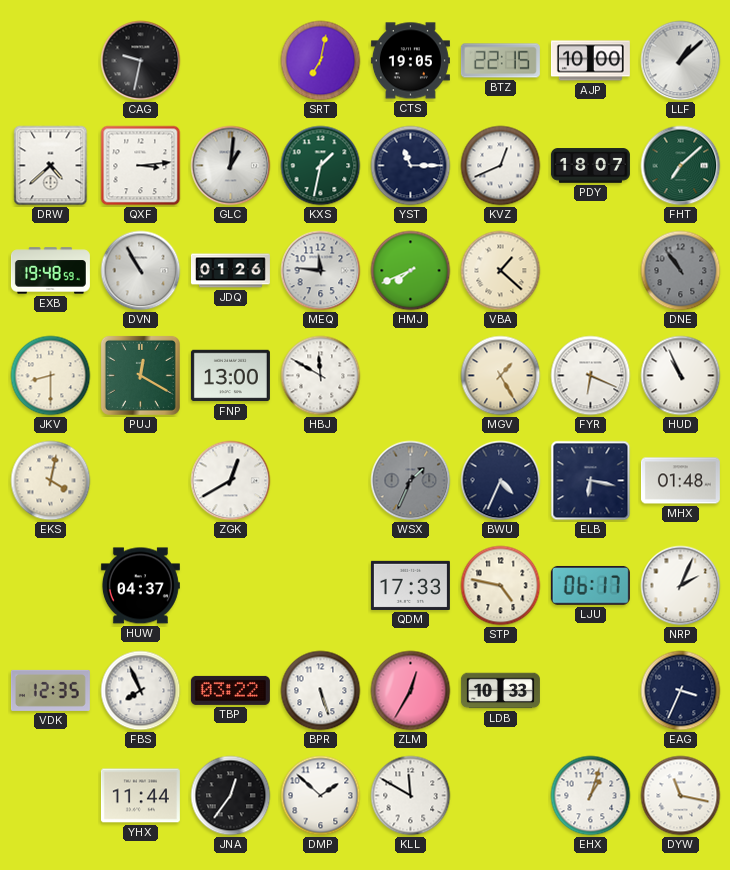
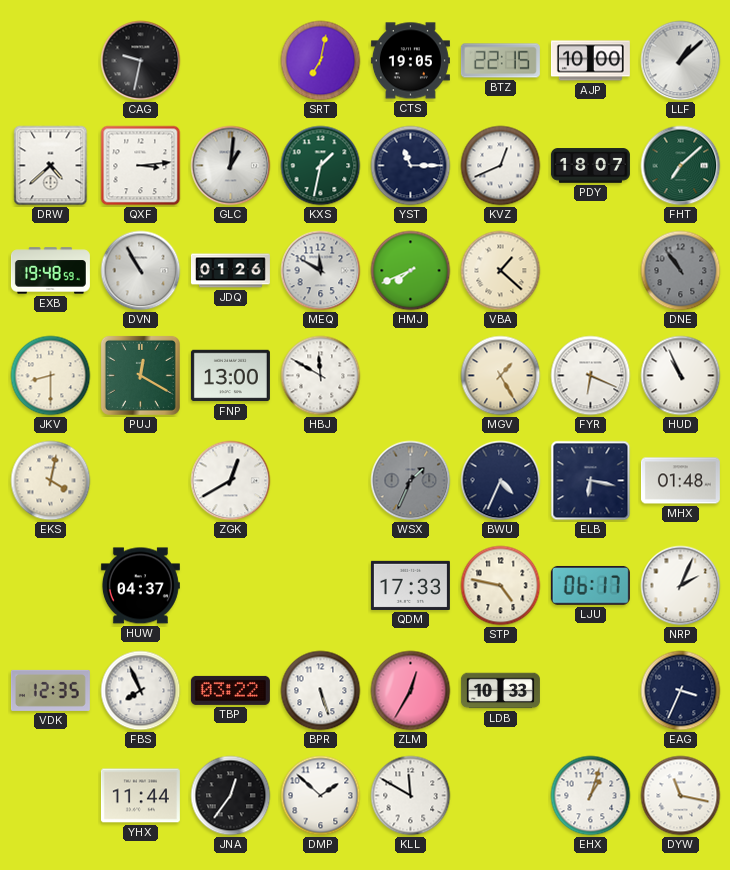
MEQ: 11:46 -> 11:50
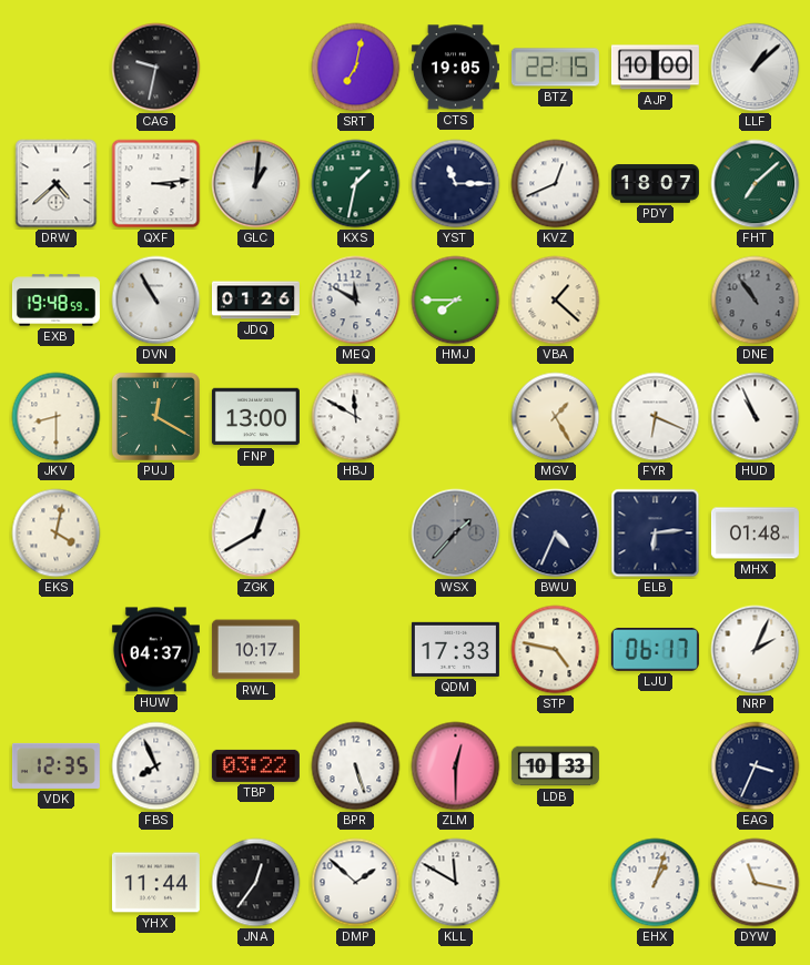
HMJ: 7:41 -> 7:45
WSX: 1:34 -> 1:37
ELB: 6:17 -> 6:14
RWL: none -> 10:17
ZLM: 12:35 -> 12:30
